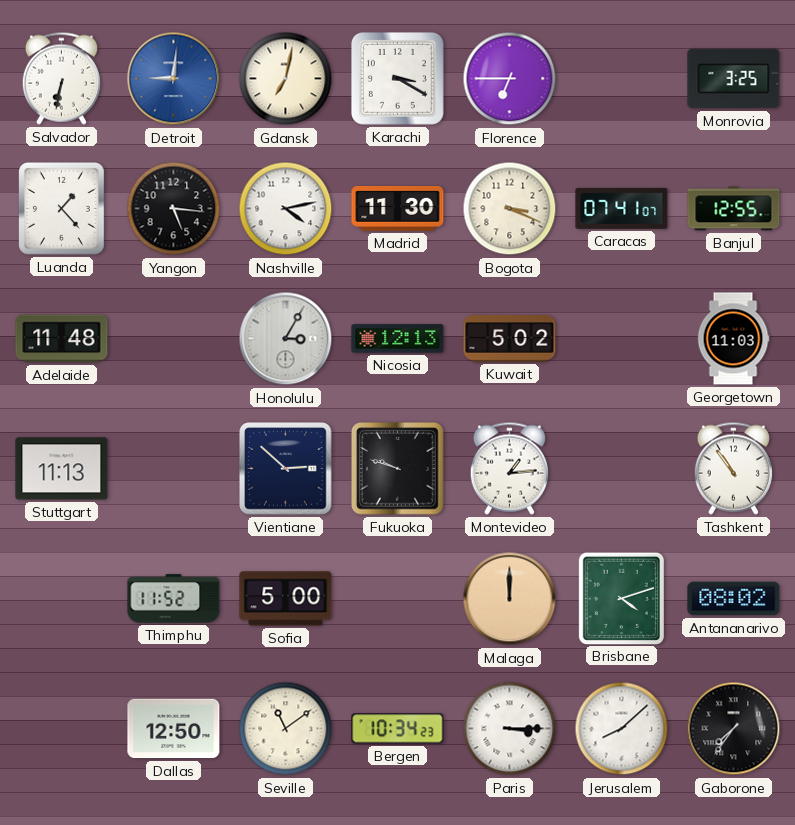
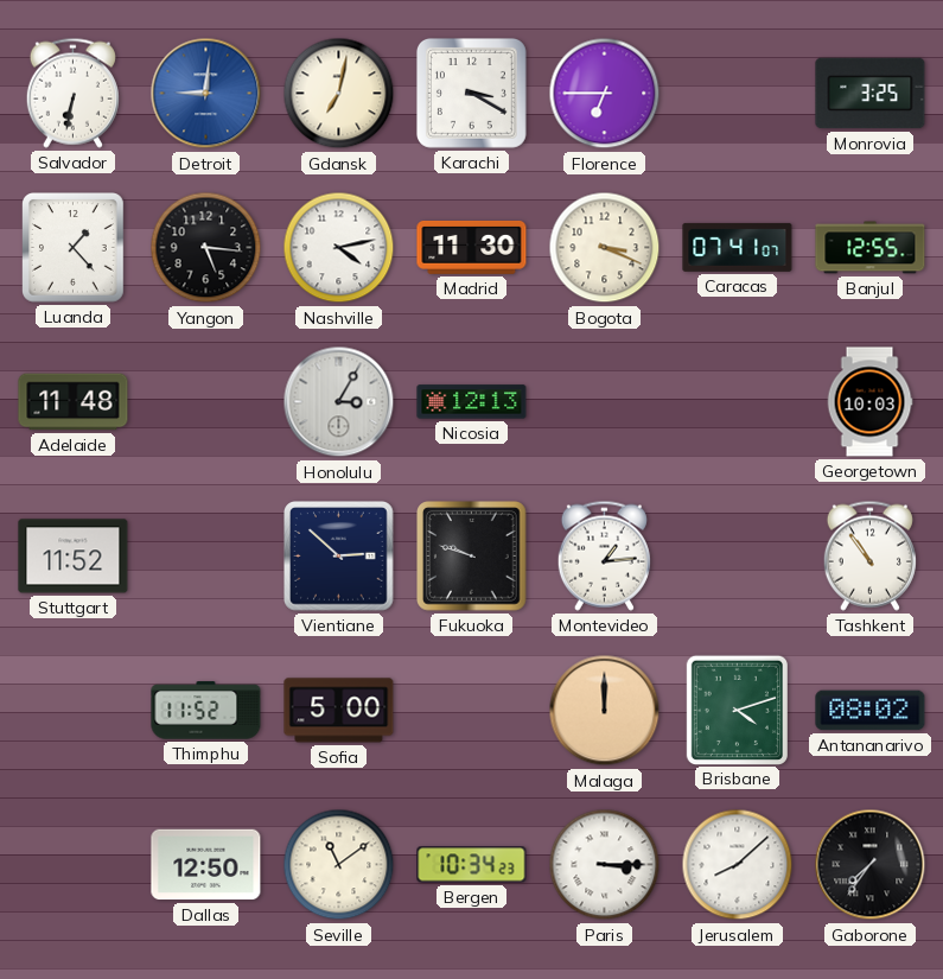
Kuwait: 5:02 -> none
Georgetown: 11:03 -> 10:03
Stuttgart: 11:13 -> 11:52
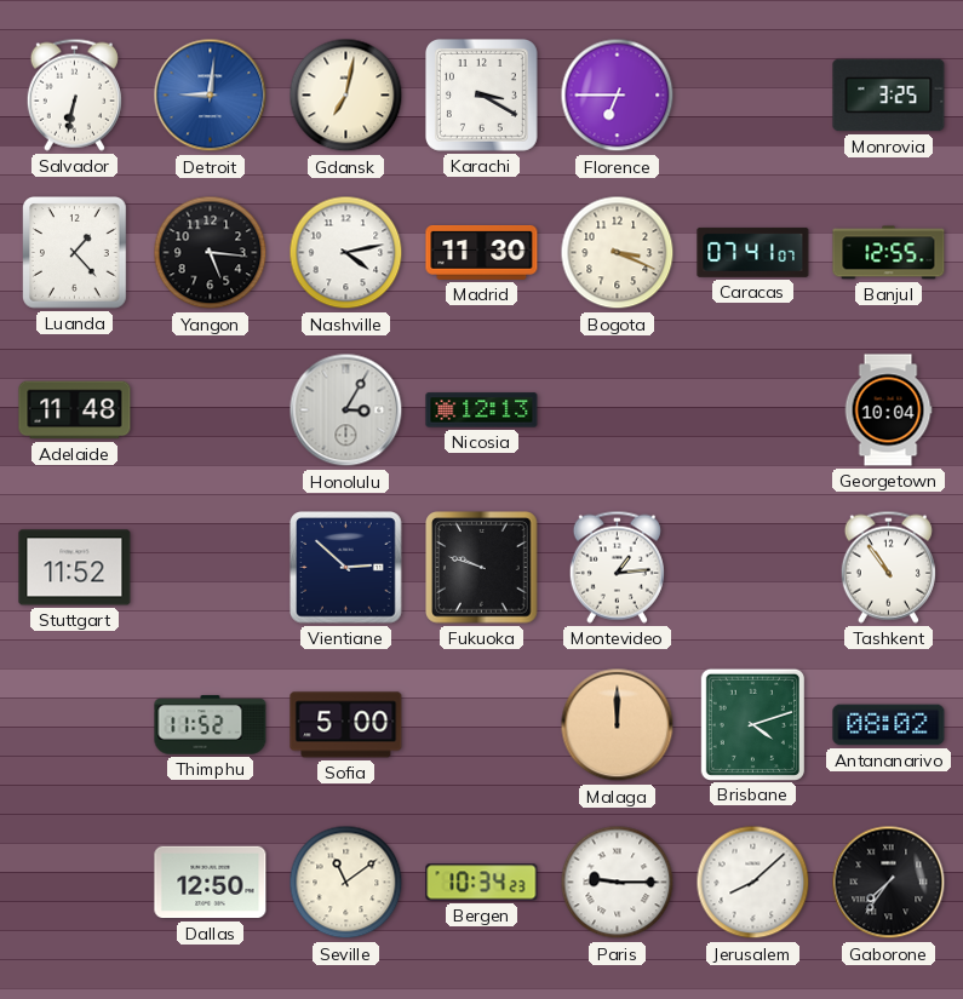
Georgetown: 10:03 -> 10:04
Paris: 3:15 -> 9:15
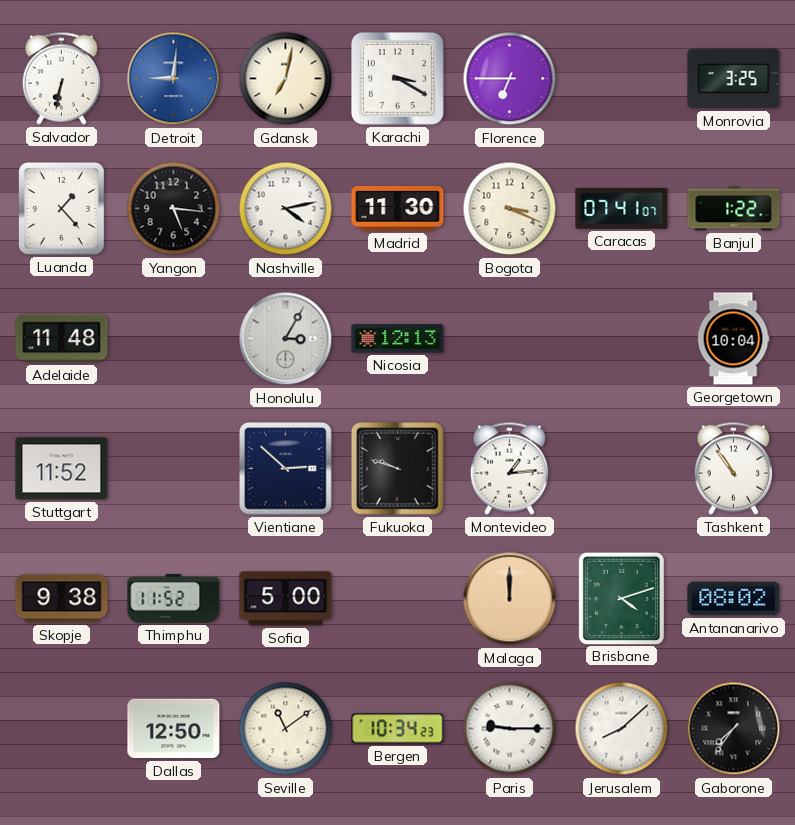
Banjul: 12:55 -> 1:22
Skopje: none -> 9:38
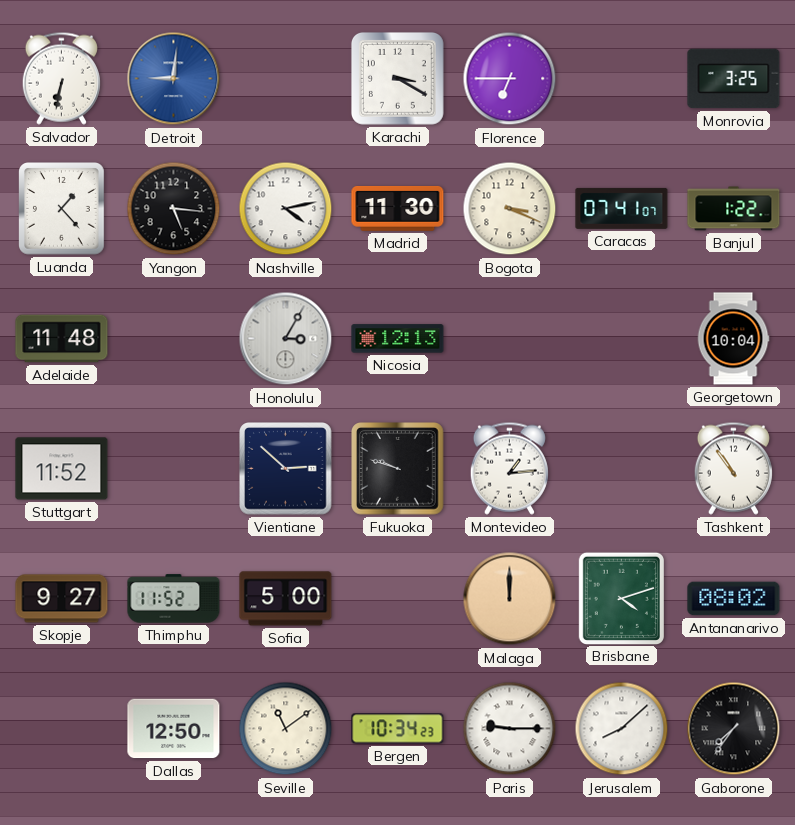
Gdansk: 7:02 -> none
Skopje: 9:38 -> 9:27
